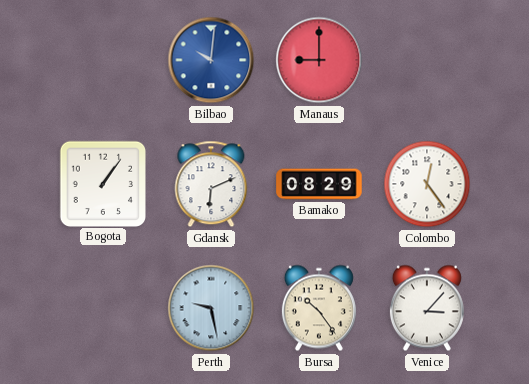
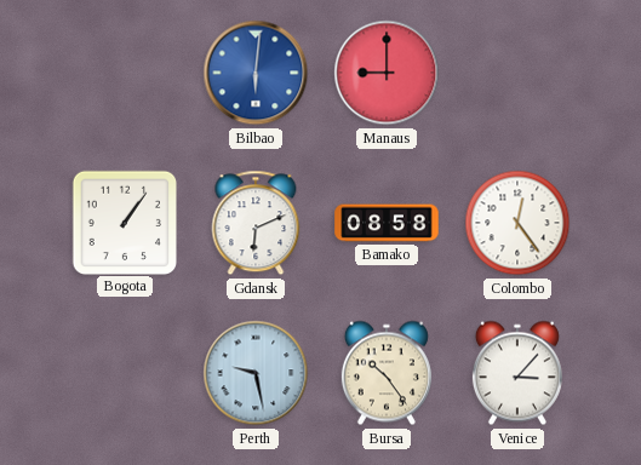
Bilbao: 10:01 -> 6:01
Bamako: 08:29 -> 08:58
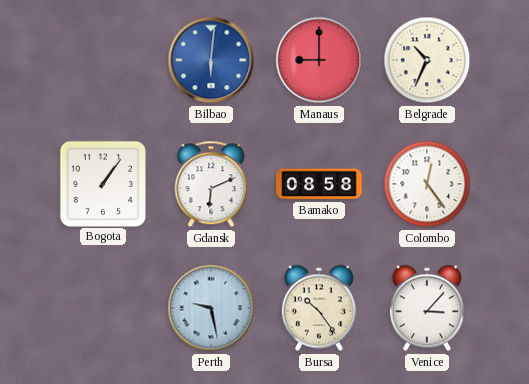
Belgrade: none -> 10:34
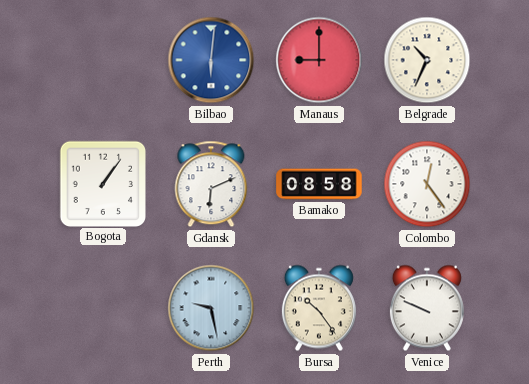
Venice: 3:07 -> 9:49
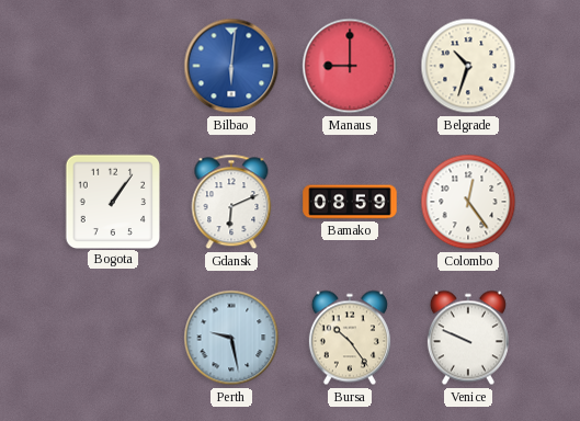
Belgrade: 10:34 -> 10:33
Bamako: 08:58 -> 08:59
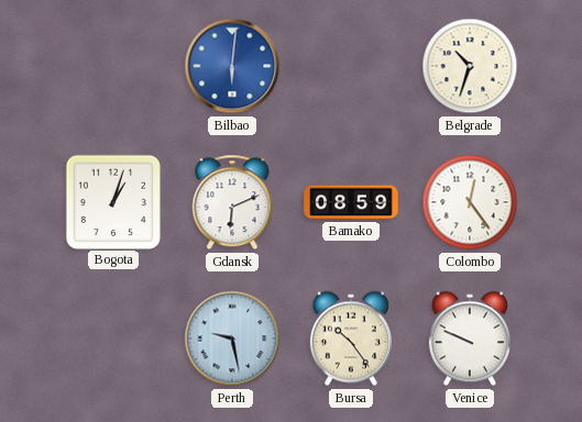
Manaus: 9:00 -> none
Bogota: 1:06 -> 1:03
